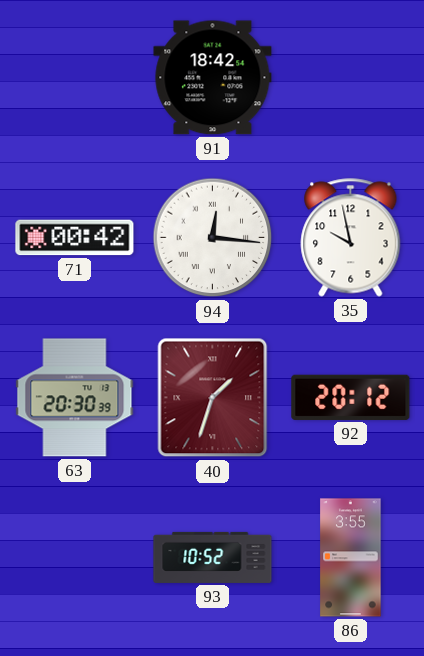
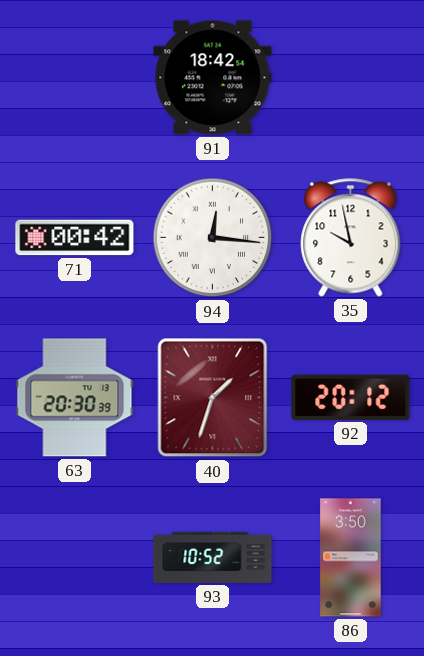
86: 3:55 -> 3:50
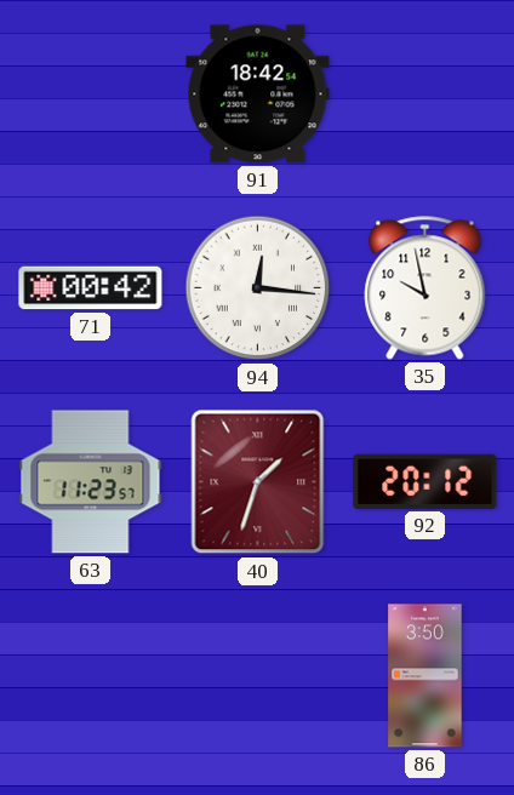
63: 20:30 -> 11:23
93: 10:52 -> none
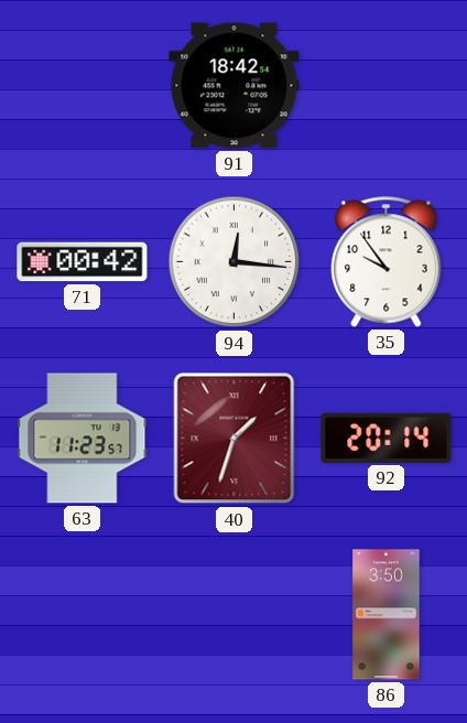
35: 9:58 -> 9:54
92: 20:12 -> 20:14
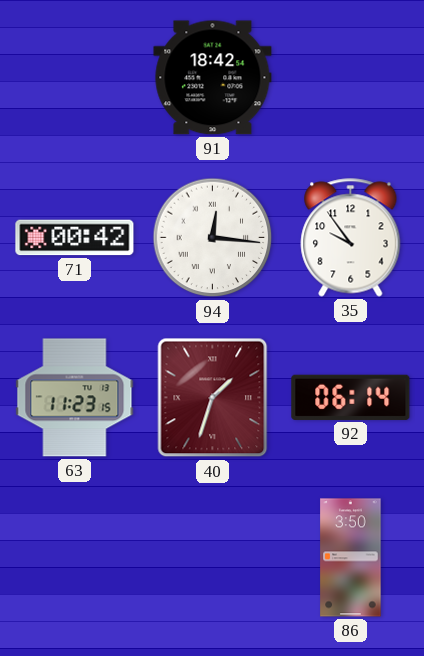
63: 11:23:57 -> 11:23:15
92: 20:14 -> 06:14
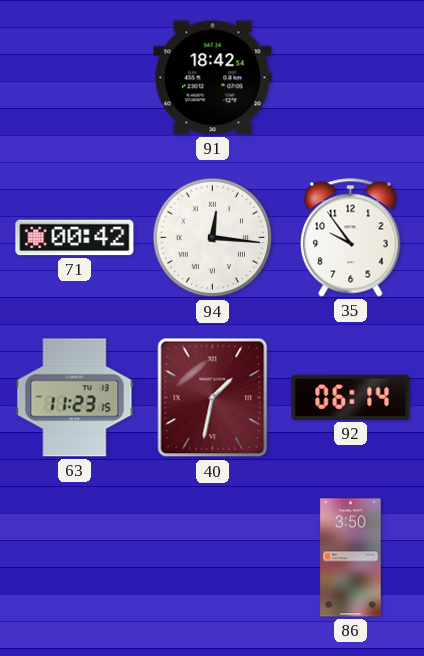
40: 1:33 -> 1:32
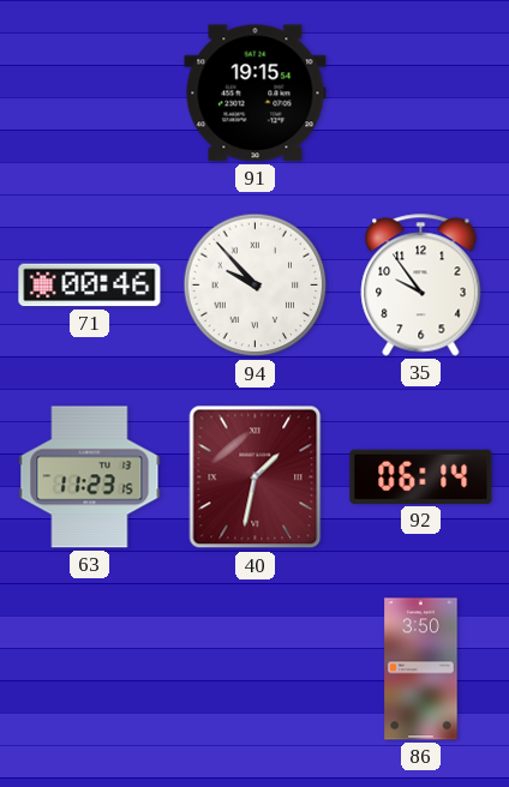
91: 18:42 -> 19:15
71: 00:42 -> 00:46
94: 12:16 -> 9:53
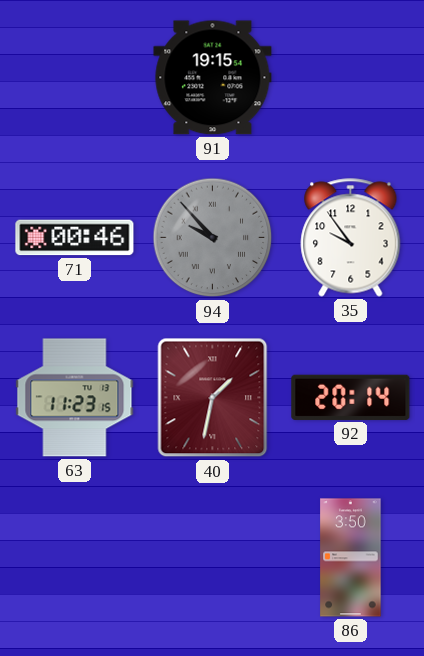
94 dial: white -> grey
92: 06:14 -> 20:14
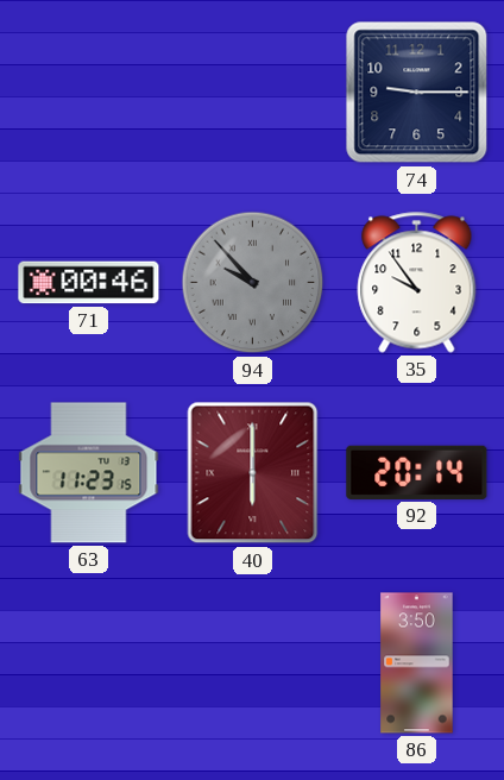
91: 19:15 -> none
74: none -> 9:15
40: 1:32 -> 6:00
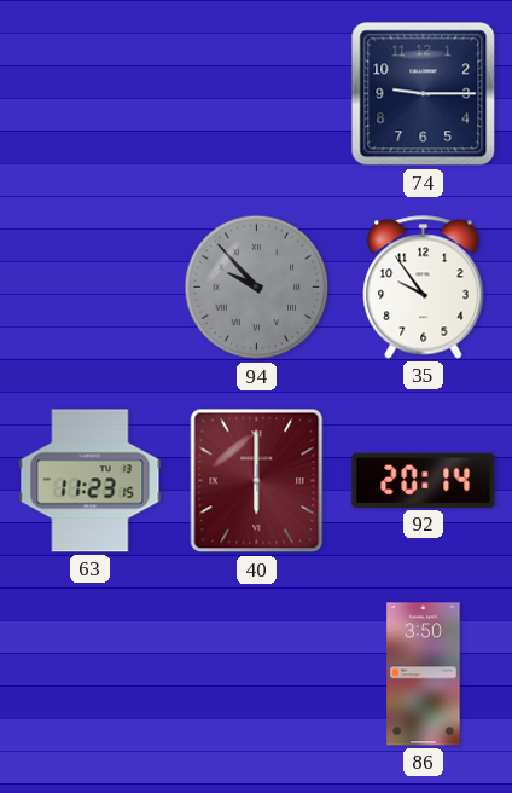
71: 00:46 -> none
